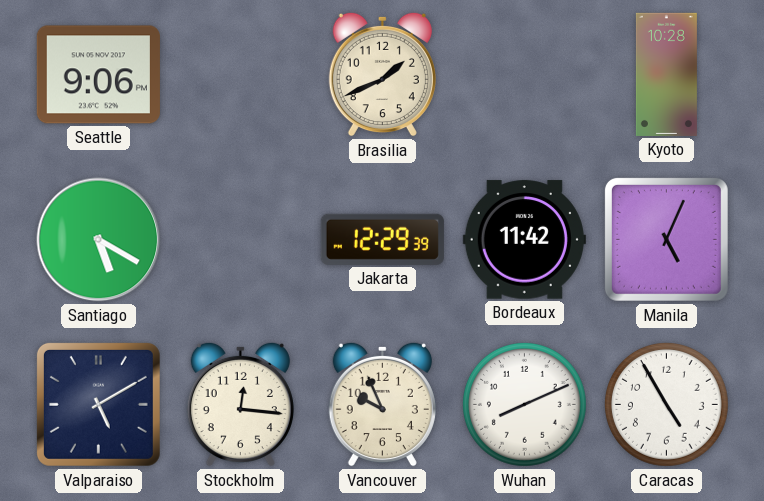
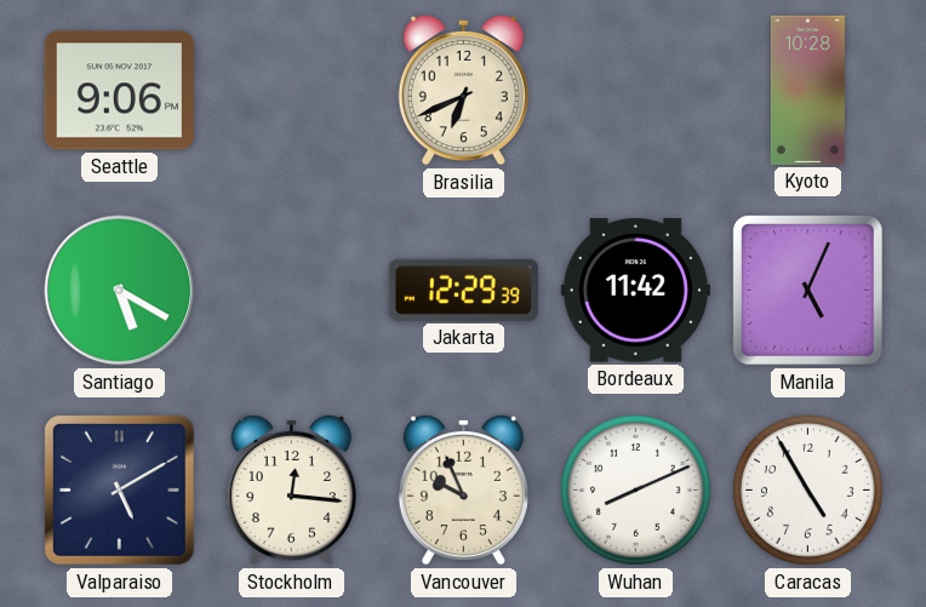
Brasilia: 1:41 -> 6:41
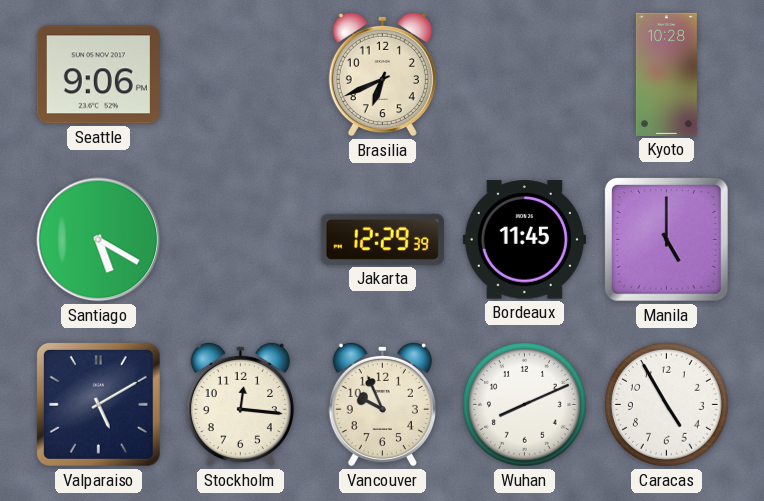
Bordeaux: 11:42 -> 11:45
Manila: 5:04 -> 5:00
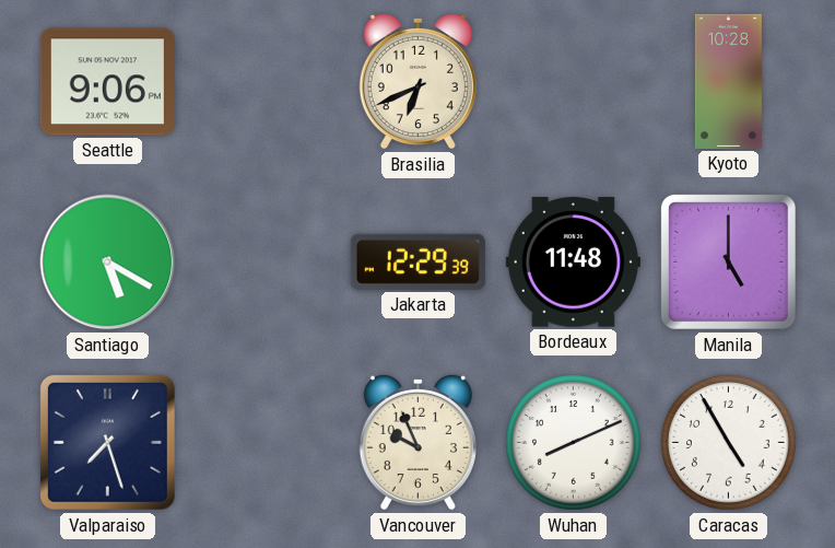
Bordeaux: 11:45 -> 11:48
Valparaiso: 5:10 -> 7:27
Stockholm: 12:16 -> none
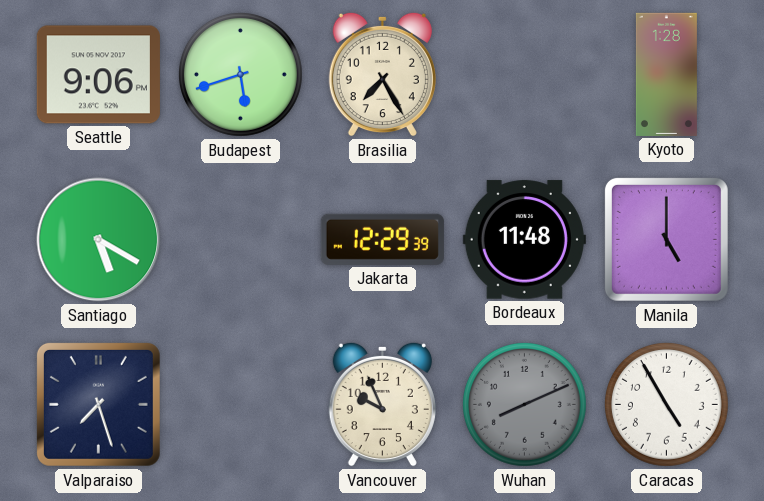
Budapest: none -> 5:42
Brasilia: 6:41 -> 7:25
Kyoto: 10:28 -> 1:28
Wuhan dial: white -> grey
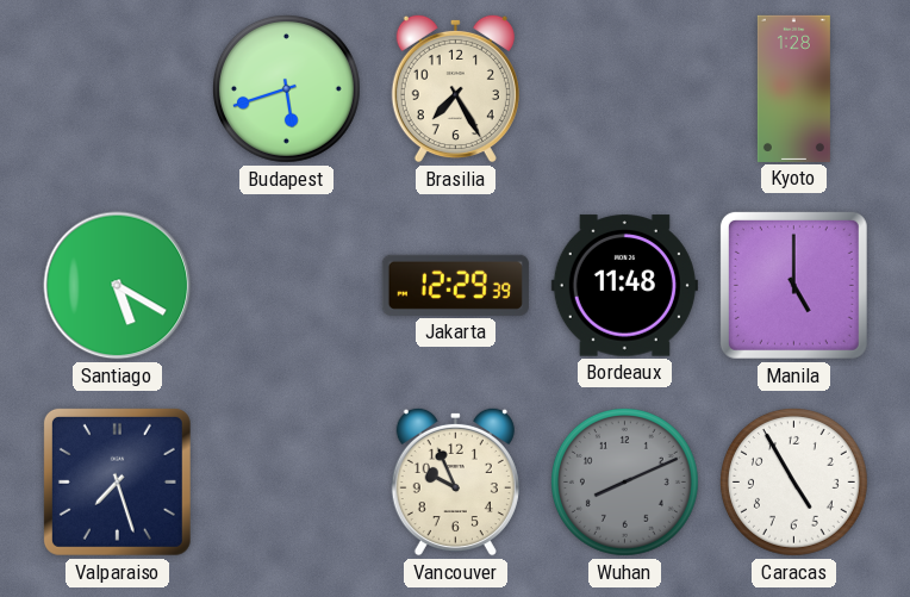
Seattle: 9:06 -> none
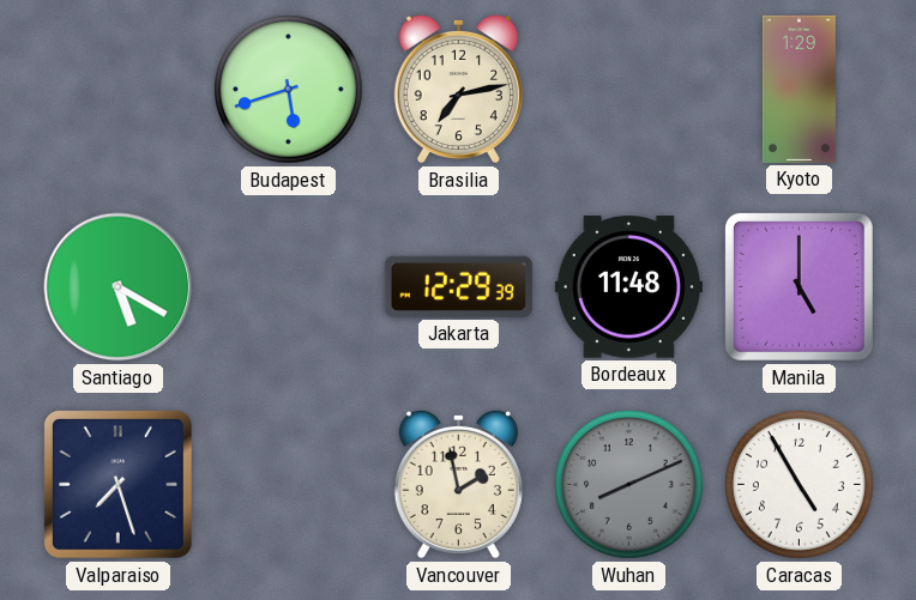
Brasilia: 7:25 -> 7:13
Kyoto: 1:28 -> 1:29
Vancouver: 9:56 -> 1:58
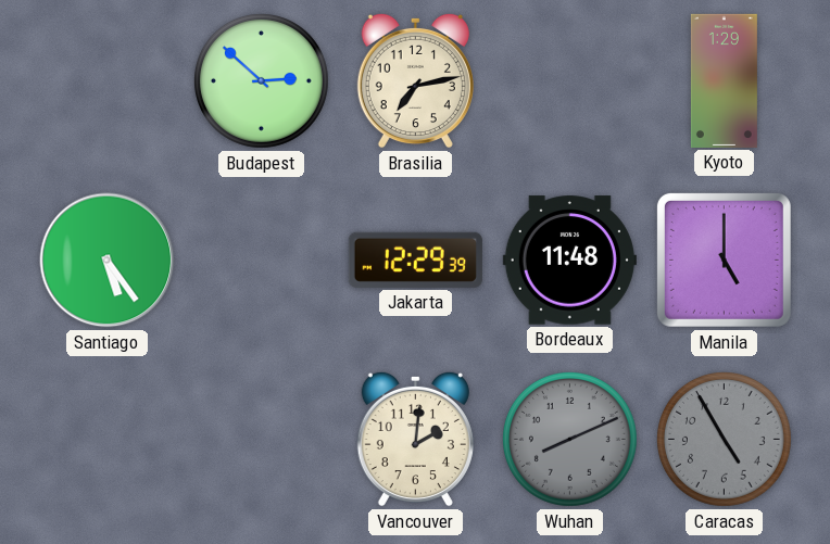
Budapest: 5:42 -> 2:52
Santiago: 5:20 -> 5:24
Valparaiso: 7:27 -> none
Vancouver: 1:58 -> 2:01
Caracas dial: white -> grey
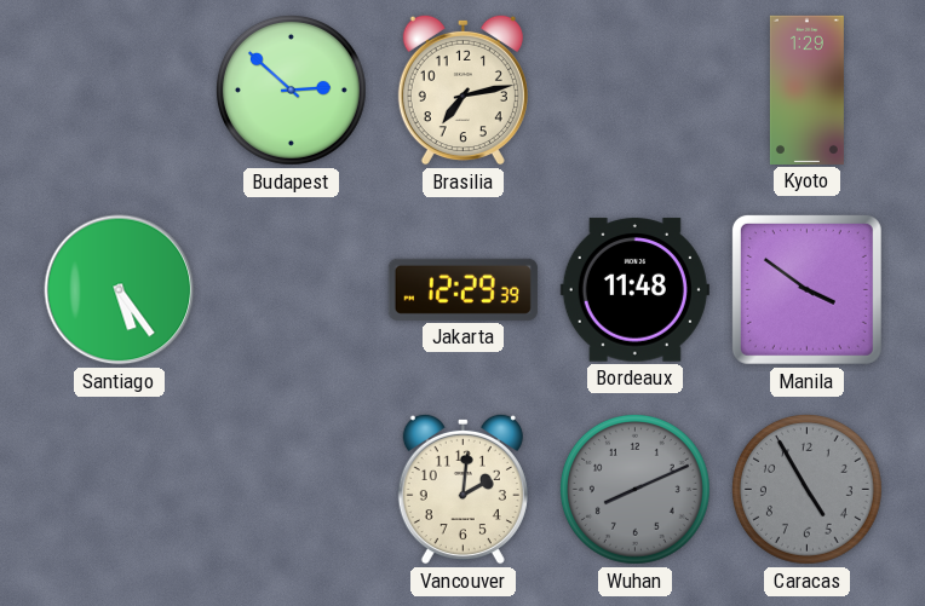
Manila: 5:00 -> 3:51
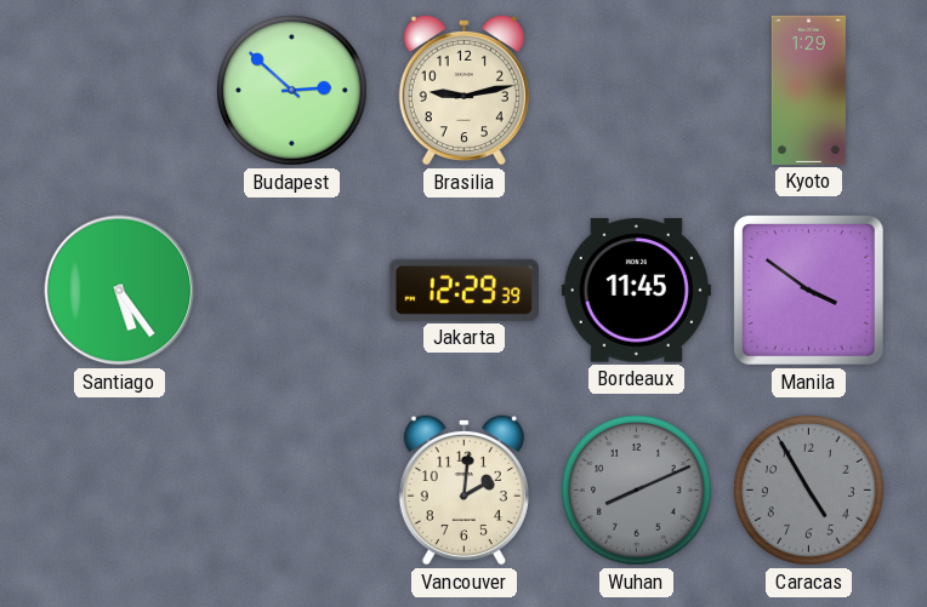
Brasilia: 7:13 -> 9:13
Bordeaux: 11:48 -> 11:45
